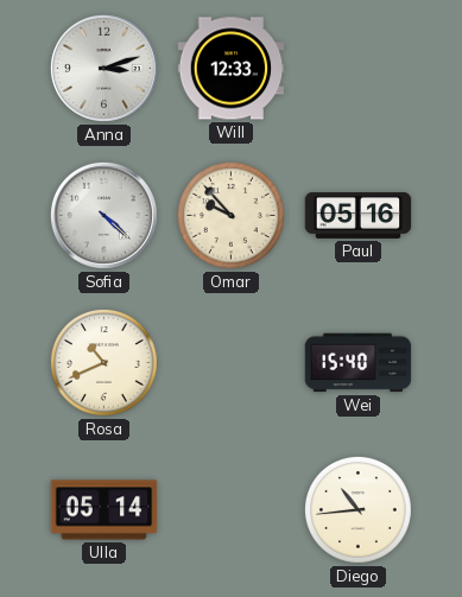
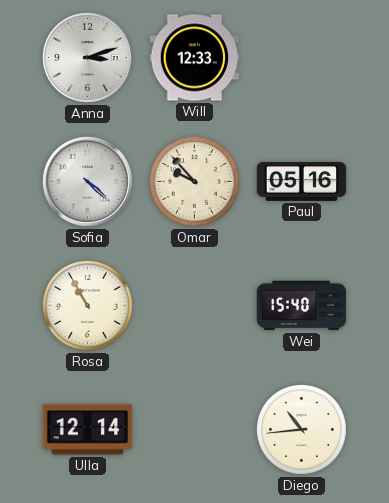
Rosa: 10:41 -> 10:55
Ulla: 05:14 -> 12:14
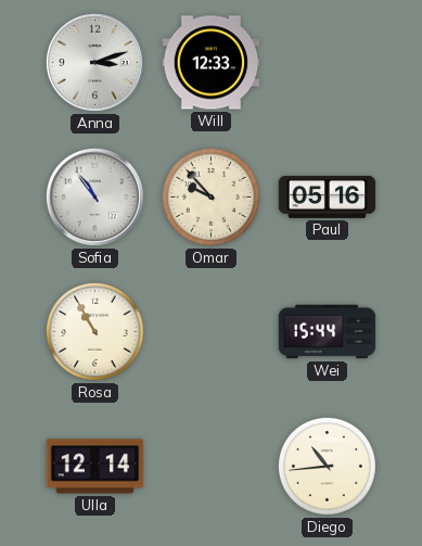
Sofia: 4:22 -> 10:54
Wei: 15:40 -> 15:44
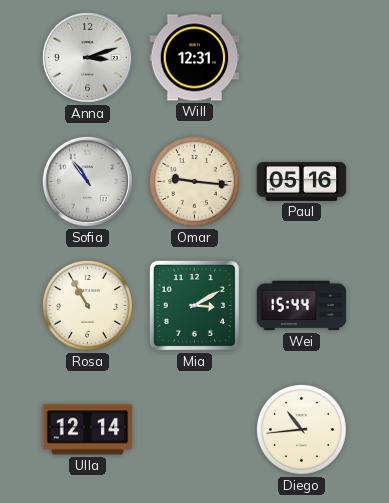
Will: 12:33 -> 12:31
Omar: 9:53 -> 9:16
Mia: none -> 3:10
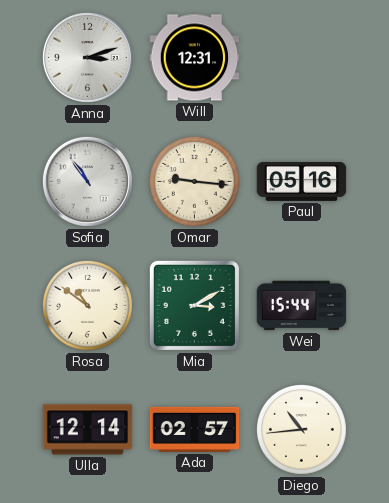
Rosa: 10:55 -> 10:51
Ada: none -> 02:57
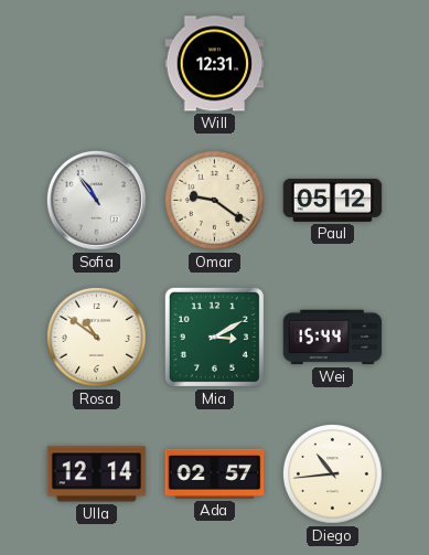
Anna: 3:12 -> none
Omar: 9:16 -> 9:21
Paul: 05:16 -> 05:12
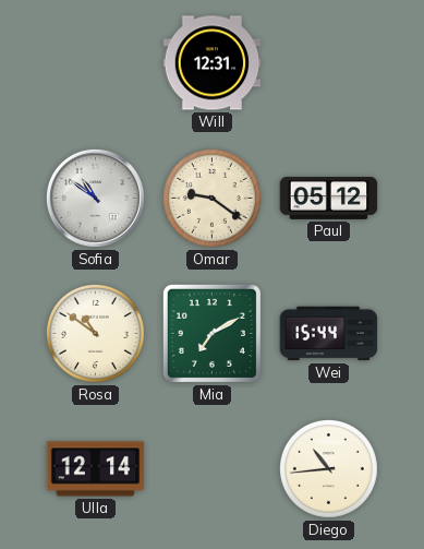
Sofia: 10:54 -> 10:51
Mia: 3:10 -> 7:10
Ada: 02:57 -> none
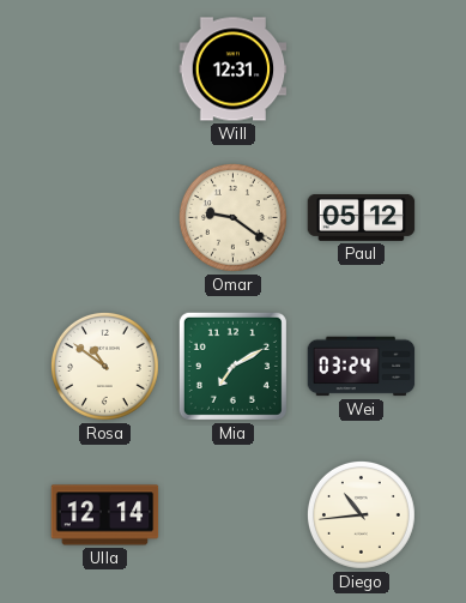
Sofia: 10:51 -> none
Wei: 15:44 -> 03:24
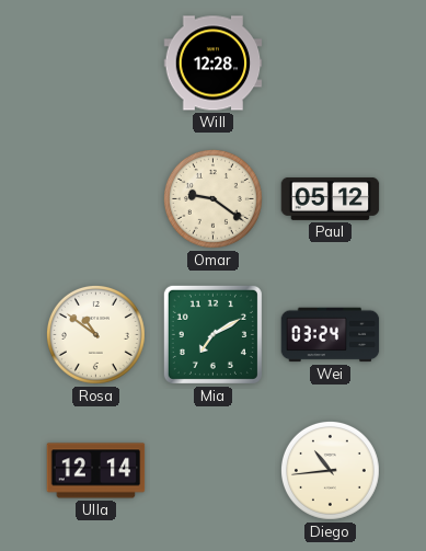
Will: 12:31 -> 12:28
